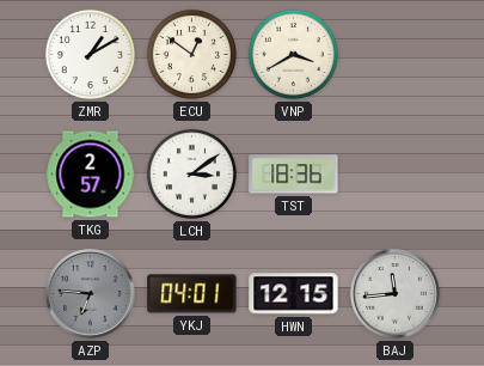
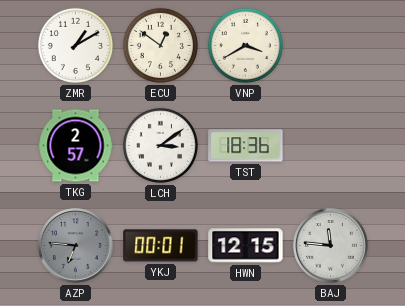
YKJ: 04:01 -> 00:01
BAJ: 11:44 -> 11:46
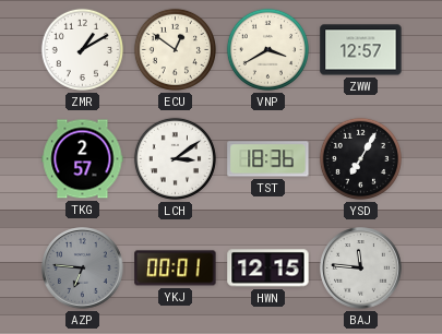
ZWW: none -> 12:57
YSD: none -> 7:05
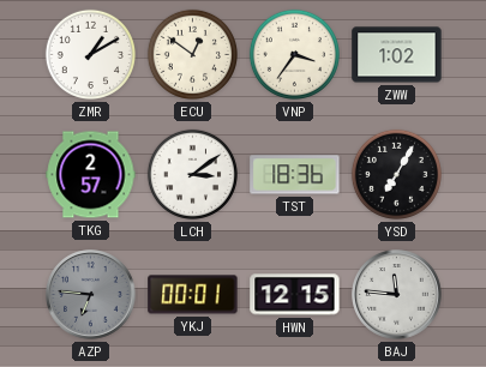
VNP: 3:40 -> 3:36
ZWW: 12:57 -> 1:02
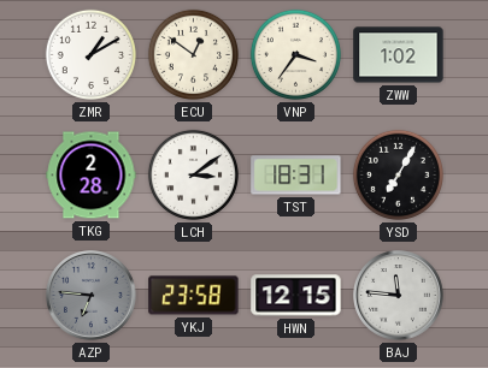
TKG: 2:57 -> 2:28
TST: 18:36 -> 18:31
YKJ: 00:01 -> 23:58
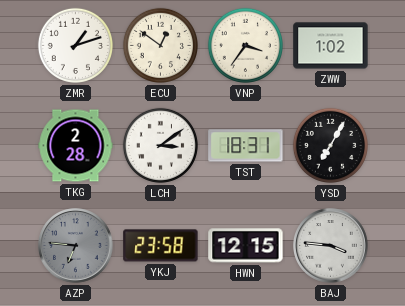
ZMR: 1:10 -> 1:12
BAJ: 11:46 -> 3:46
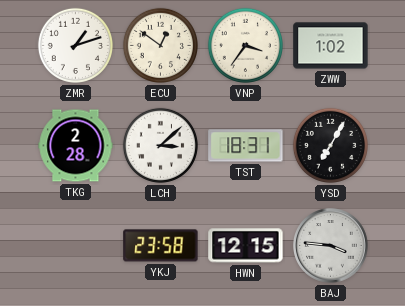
LCH: 3:09 -> 3:08
AZP: 6:46 -> none
